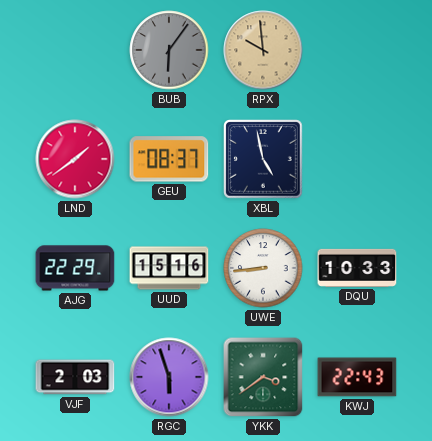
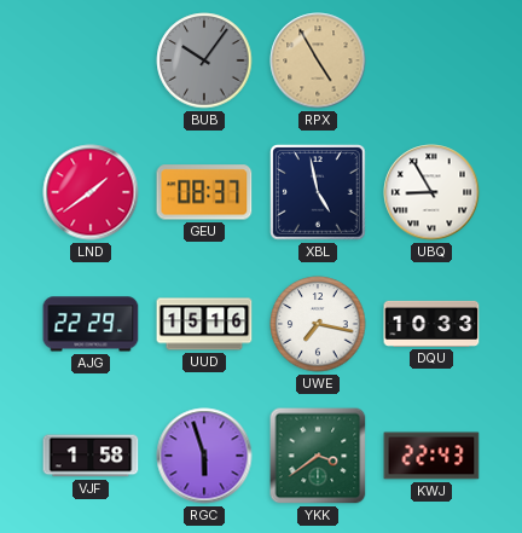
BUB: 6:06 -> 10:06
RPX: 9:59 -> 4:55
UBQ: none -> 8:55
UWE: 8:44 -> 7:17
VJF: 2:03 -> 1:58
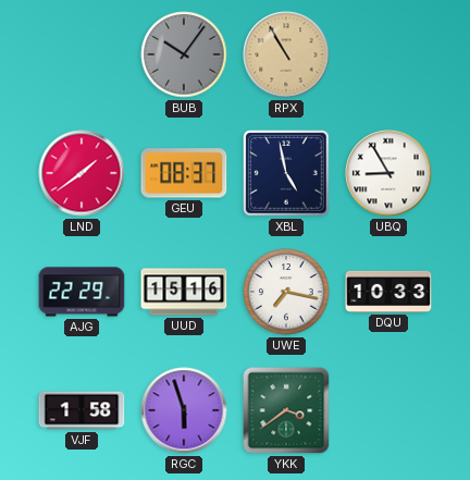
RPX: 4:55 -> 10:55
KWJ: 22:43 -> none
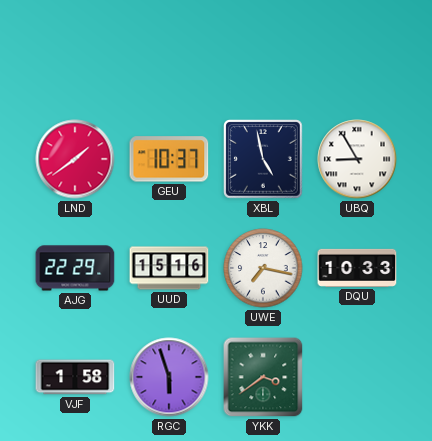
BUB: 10:06 -> none
RPX: 10:55 -> none
GEU: 08:37 -> 10:37
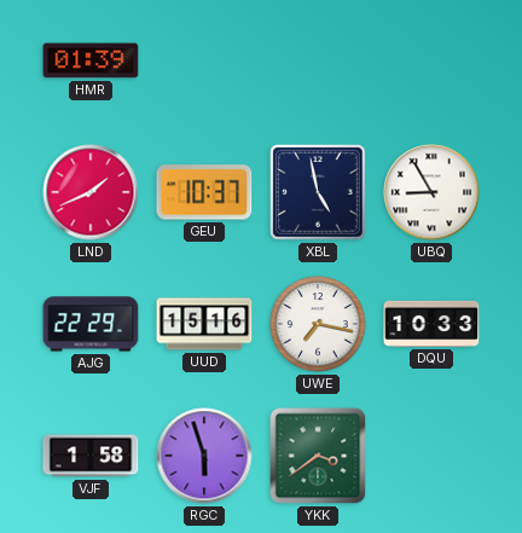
HMR: none -> 01:39
LND: 1:39 -> 1:41
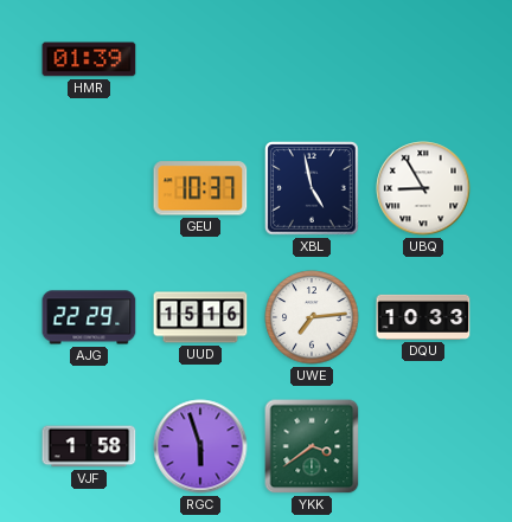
LND: 1:41 -> none
UWE: 7:17 -> 7:14
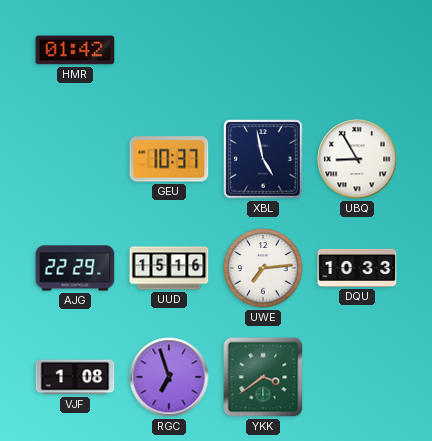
HMR: 01:39 -> 01:42
VJF: 1:58 -> 1:08
RGC: 5:57 -> 6:57
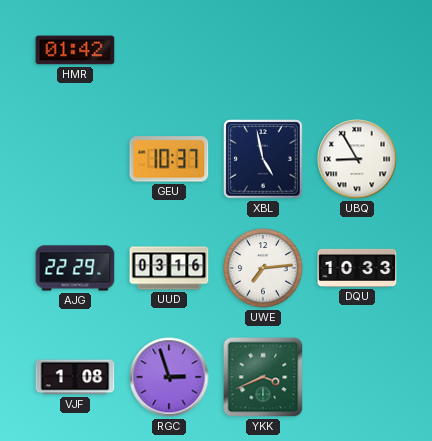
UUD: 15:16 -> 03:16
RGC: 6:57 -> 2:57
YKK: 3:39 -> 3:41
